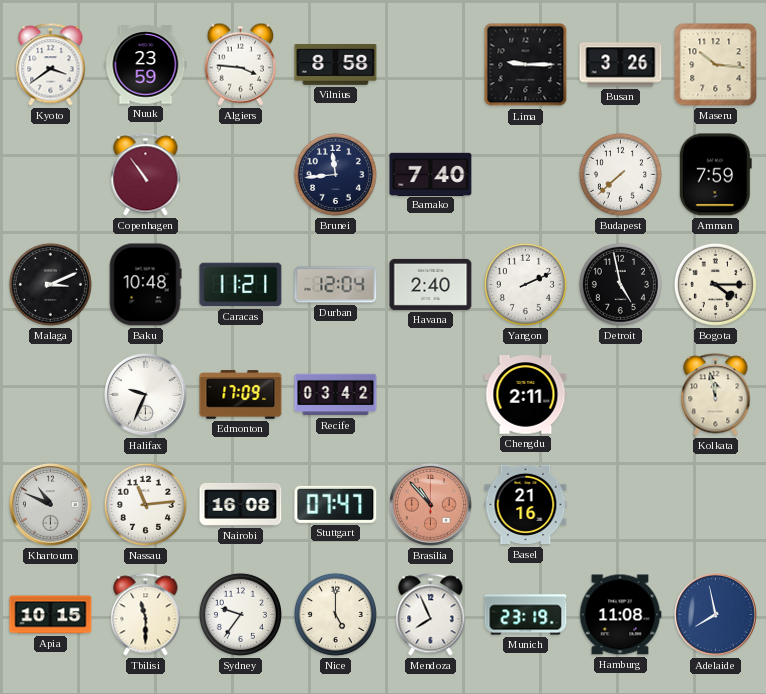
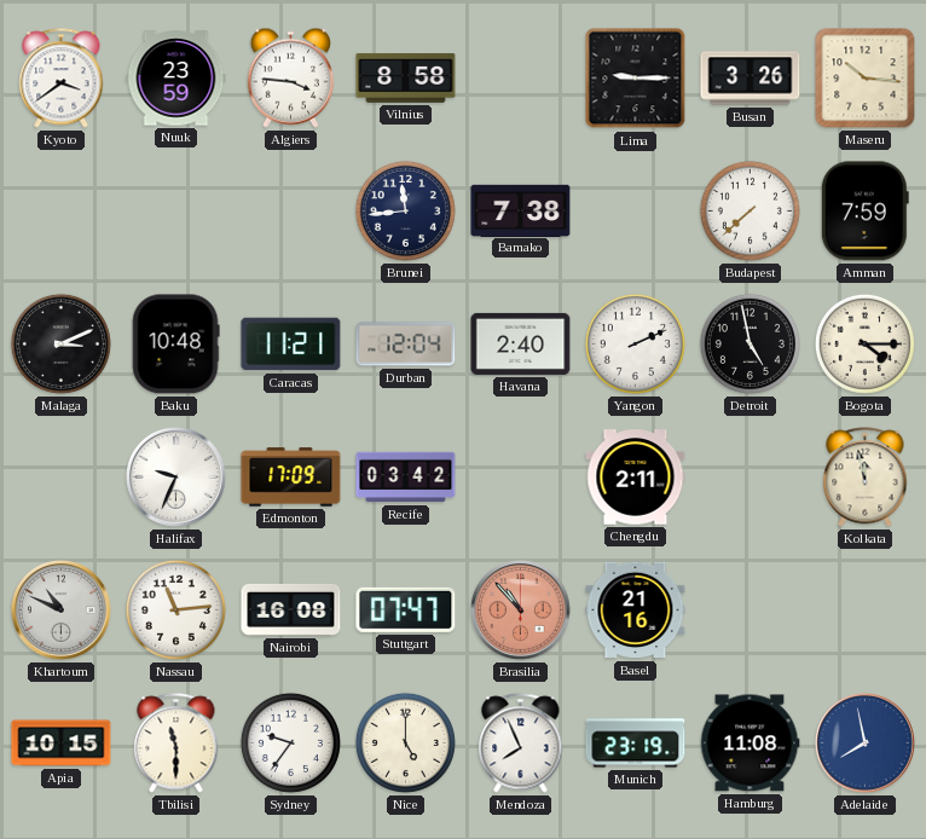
Copenhagen: 10:54 -> none
Bamako: 7:40 -> 7:38
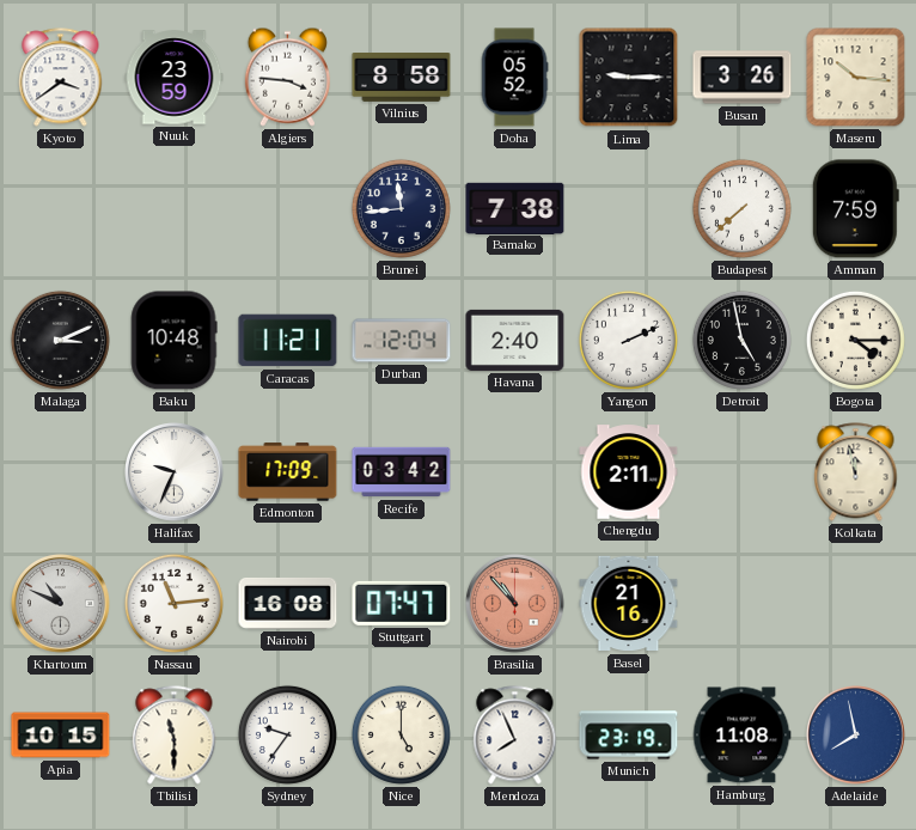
Doha: none -> 05:52
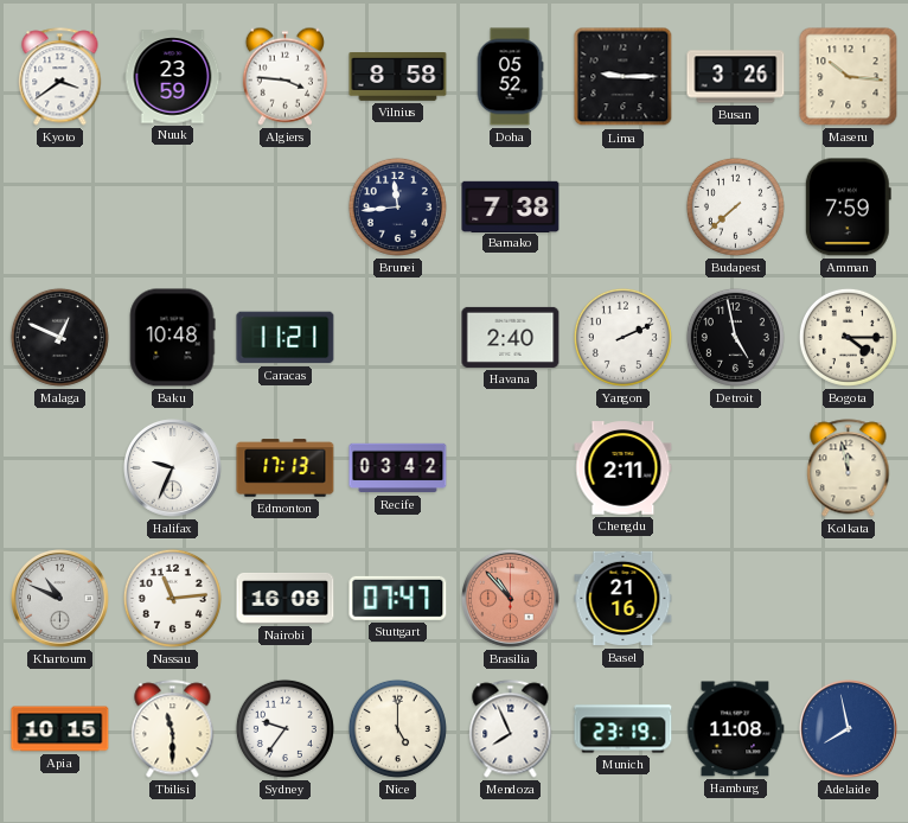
Malaga: 3:11 -> 12:49
Durban: 12:04 -> none
Edmonton: 17:09 -> 17:13
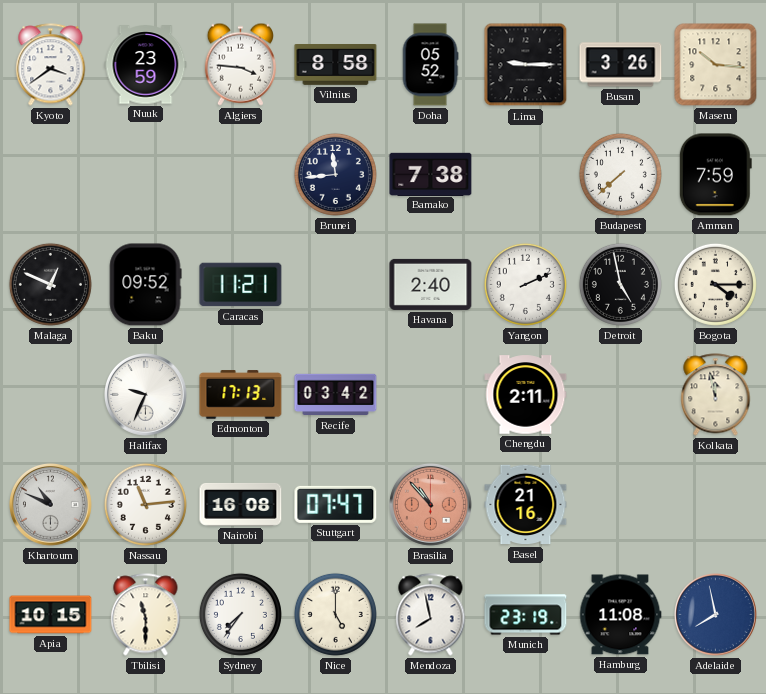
Baku: 10:48 -> 09:52
Sydney: 9:36 -> 7:36
Mendoza: 7:56 -> 7:58
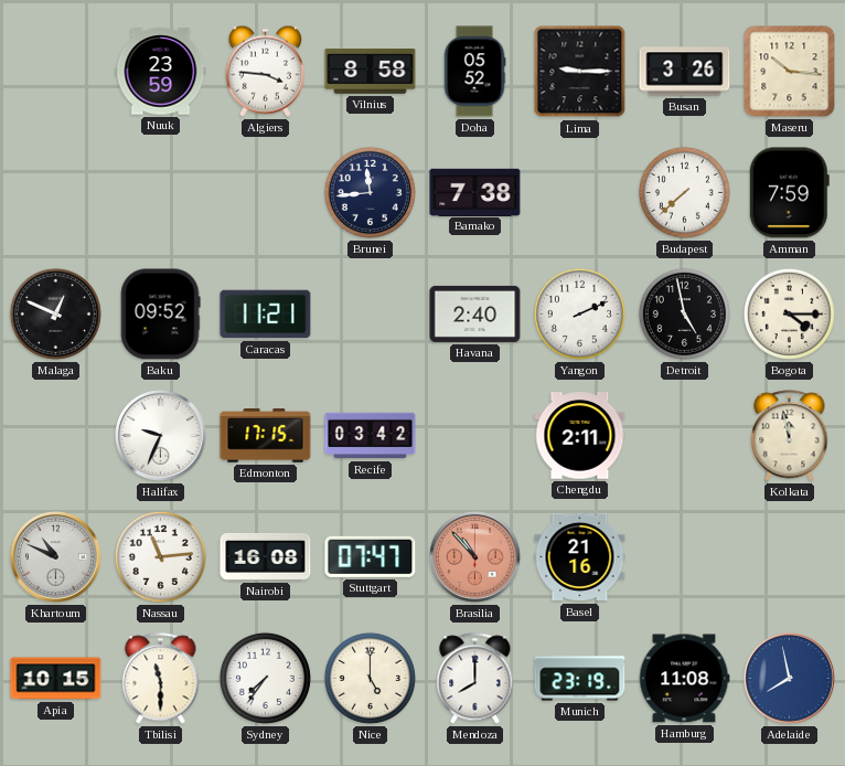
Kyoto: 3:39 -> none
Edmonton: 17:13 -> 17:15
Mendoza: 7:58 -> 8:00
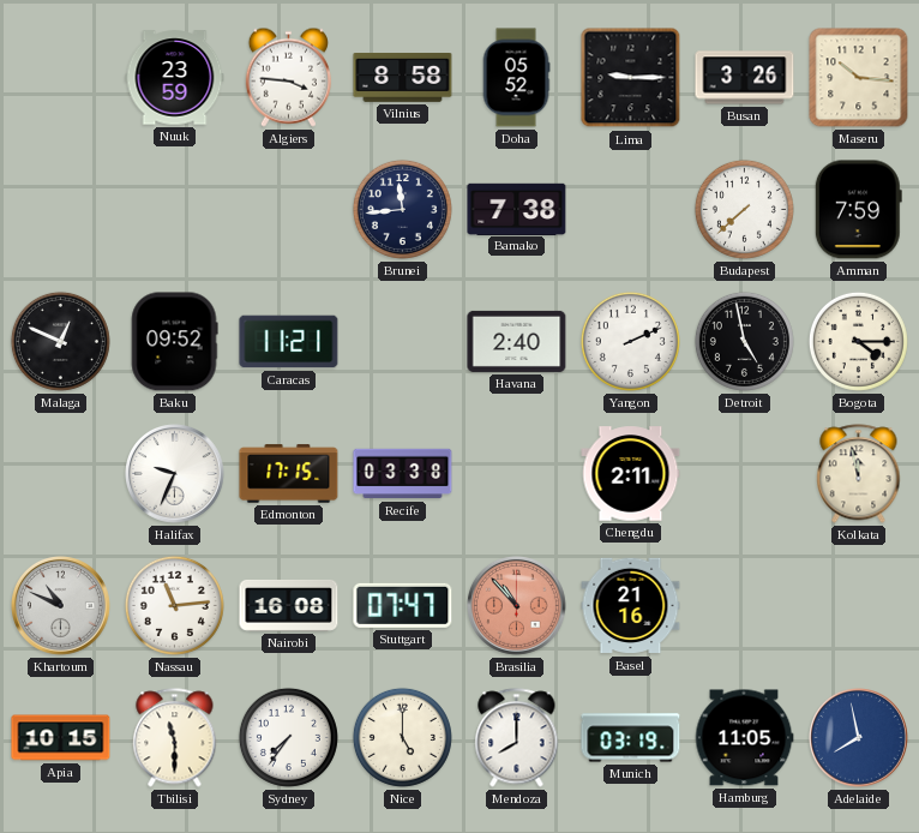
Recife: 03:42 -> 03:38
Munich: 23:19 -> 03:19
Hamburg: 11:08 -> 11:05
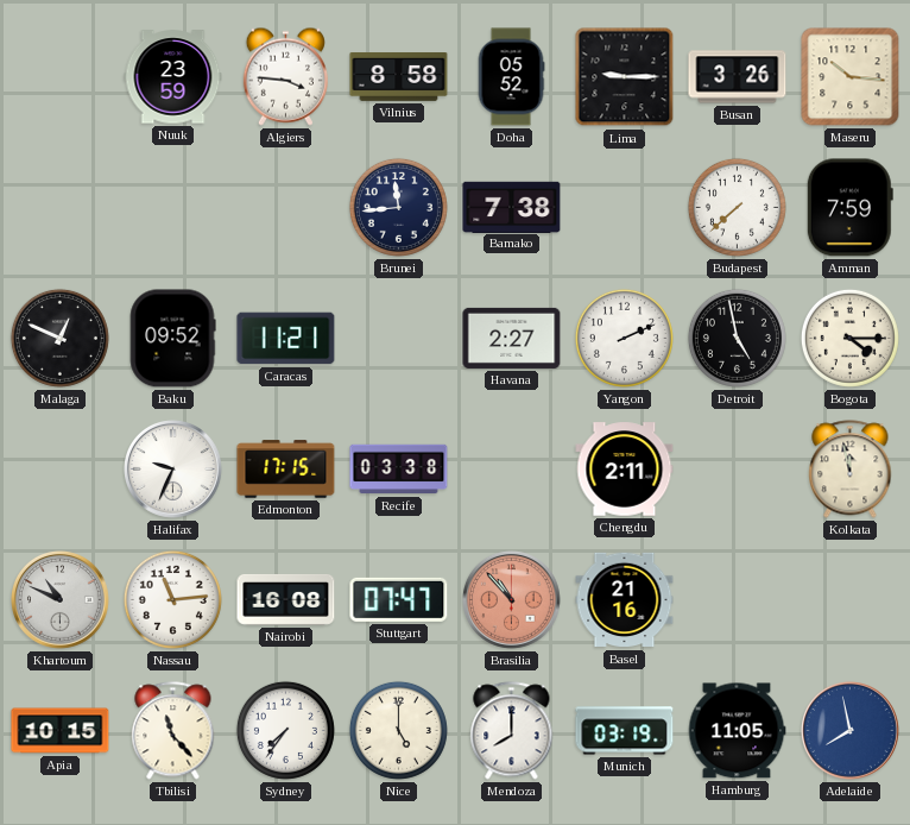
Havana: 2:40 -> 2:27
Tbilisi: 11:30 -> 11:23
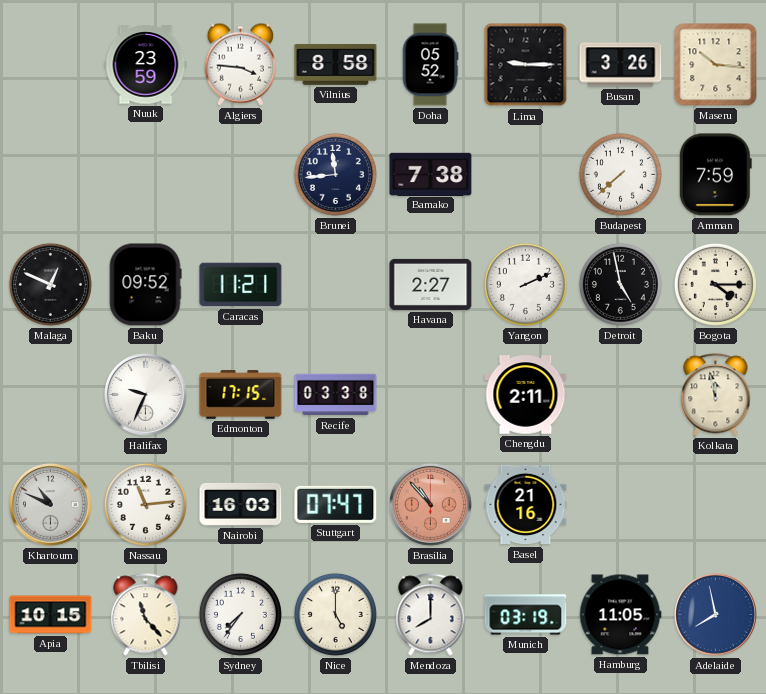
Nairobi: 16:08 -> 16:03
